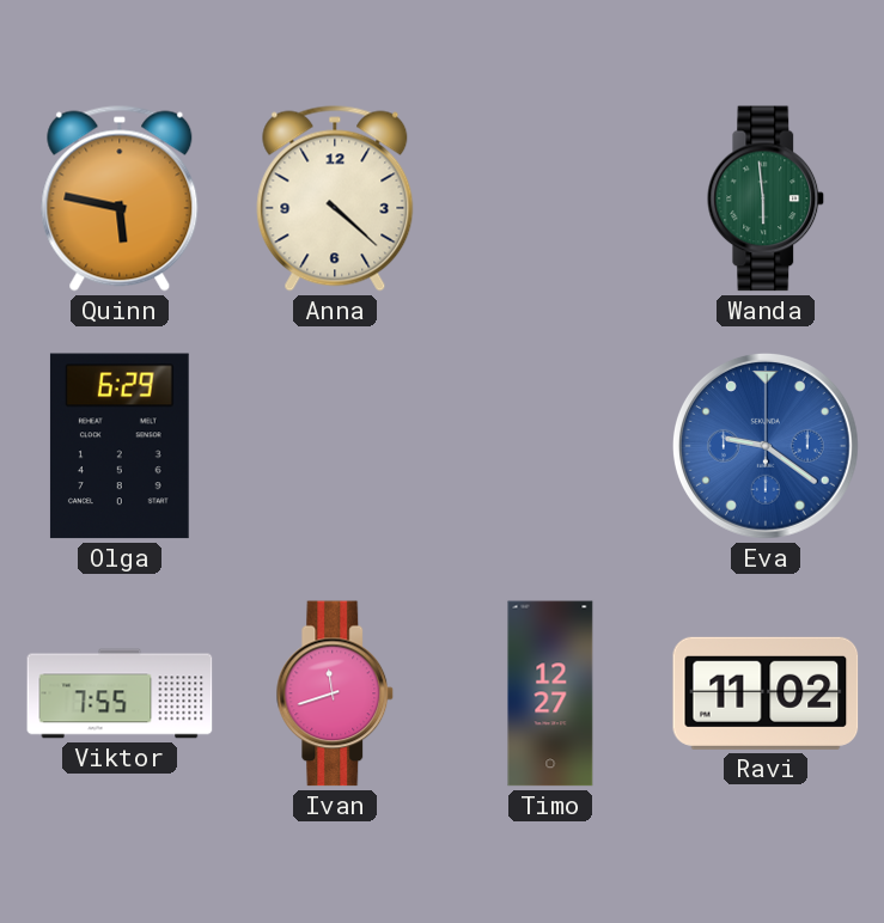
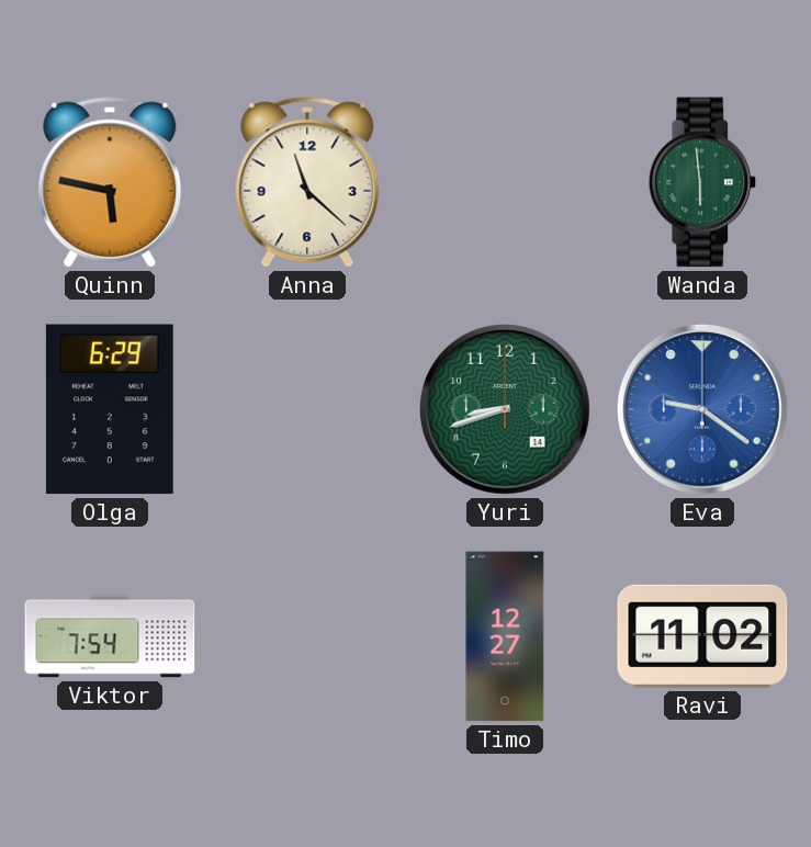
Anna: 4:22 -> 11:22
Yuri: none -> 8:42
Viktor: 7:55 -> 7:54
Ivan: 11:42 -> none
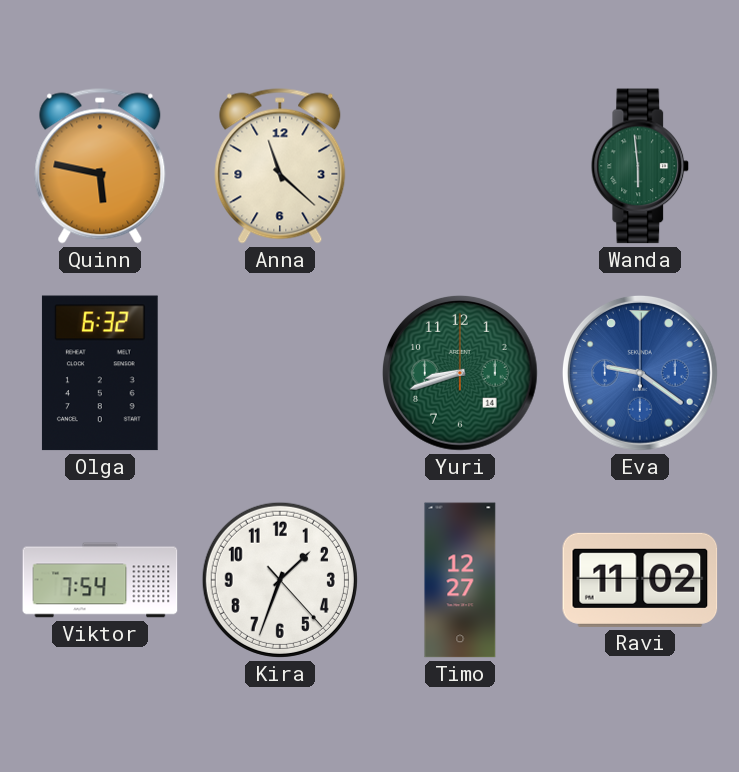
Olga: 6:29 -> 6:32
Kira: none -> 1:33
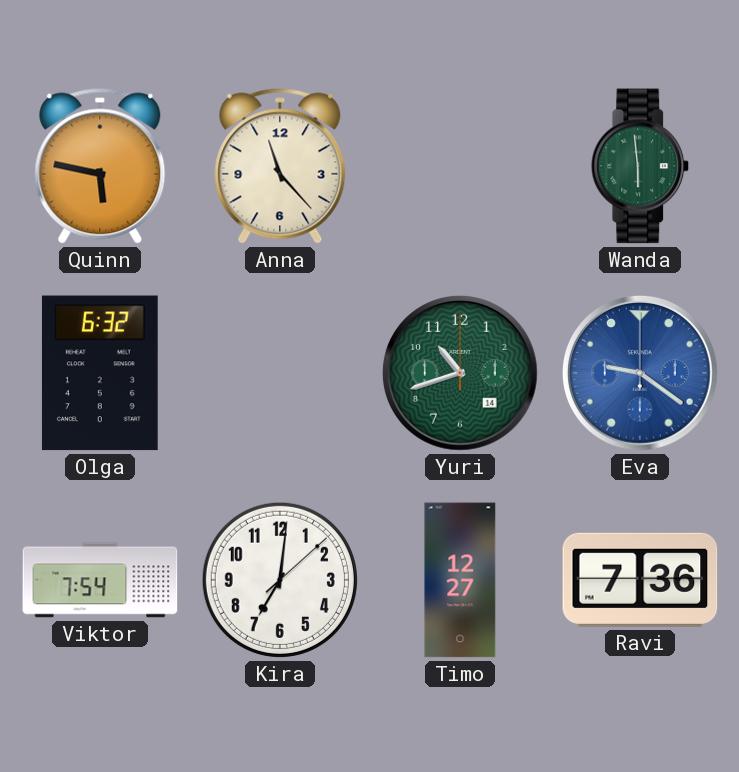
Anna: 11:22 -> 11:23
Yuri: 8:42 -> 10:42
Kira: 1:33 -> 7:01
Ravi: 11:02 -> 7:36
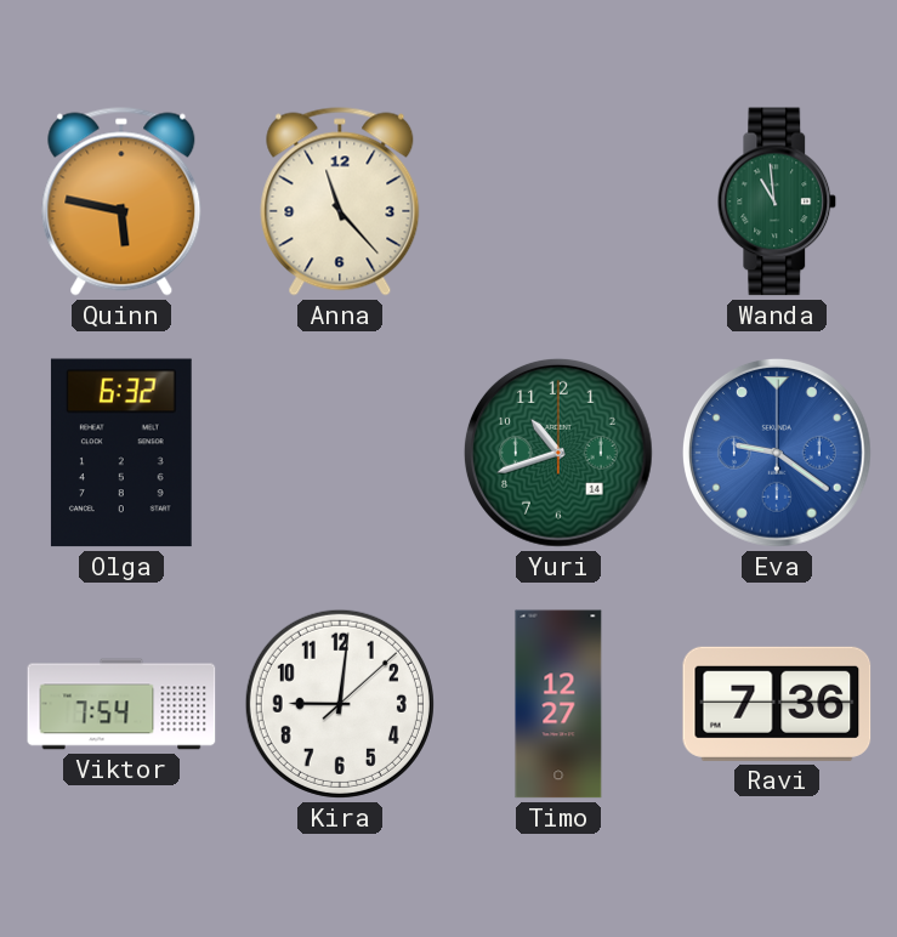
Wanda: 5:59 -> 10:59
Kira: 7:01 -> 9:01
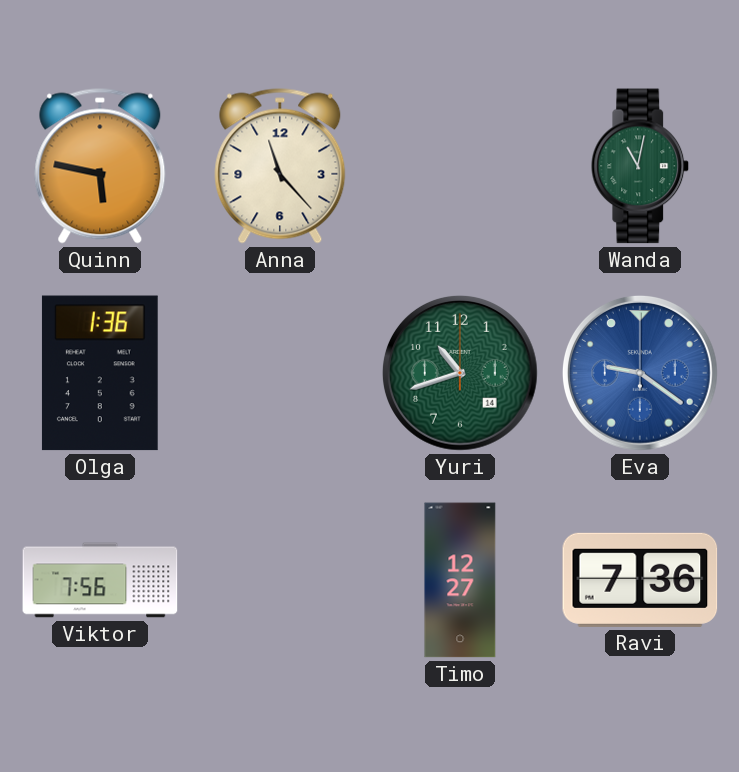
Wanda: 10:59 -> 11:02
Olga: 6:32 -> 1:36
Viktor: 7:54 -> 7:56
Kira: 9:01 -> none
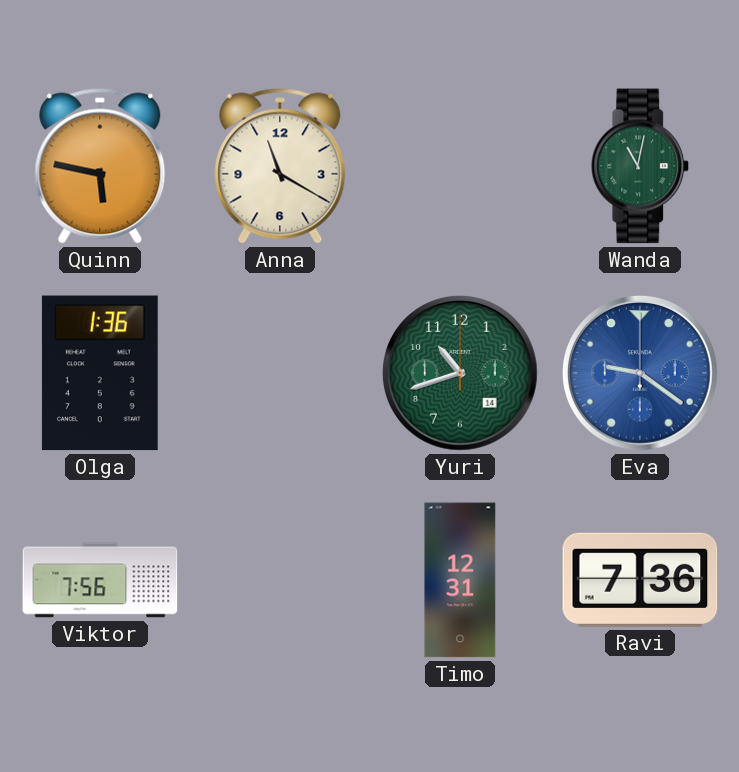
Anna: 11:23 -> 11:20
Timo: 12:27 -> 12:31
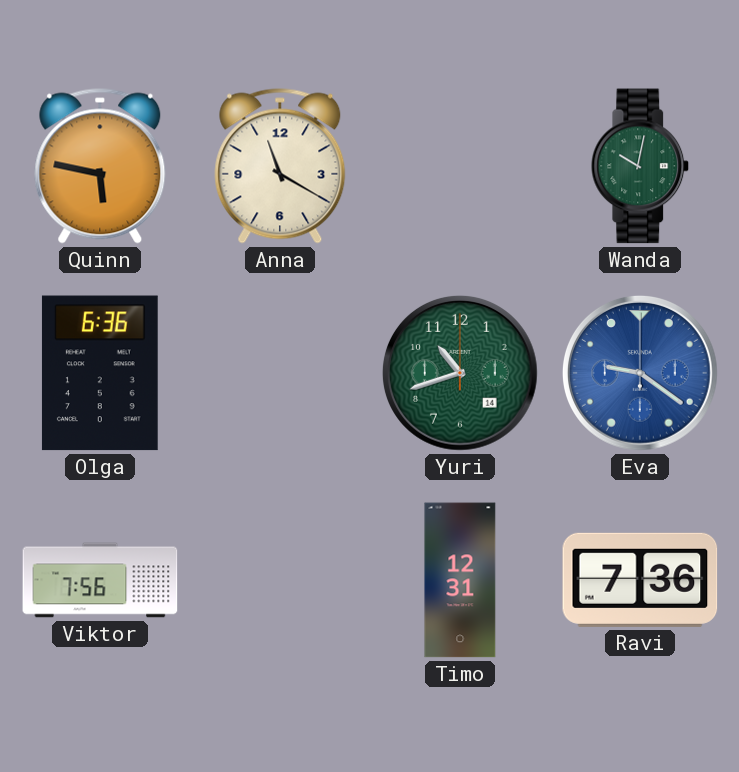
Wanda: 11:02 -> 10:02
Olga: 1:36 -> 6:36
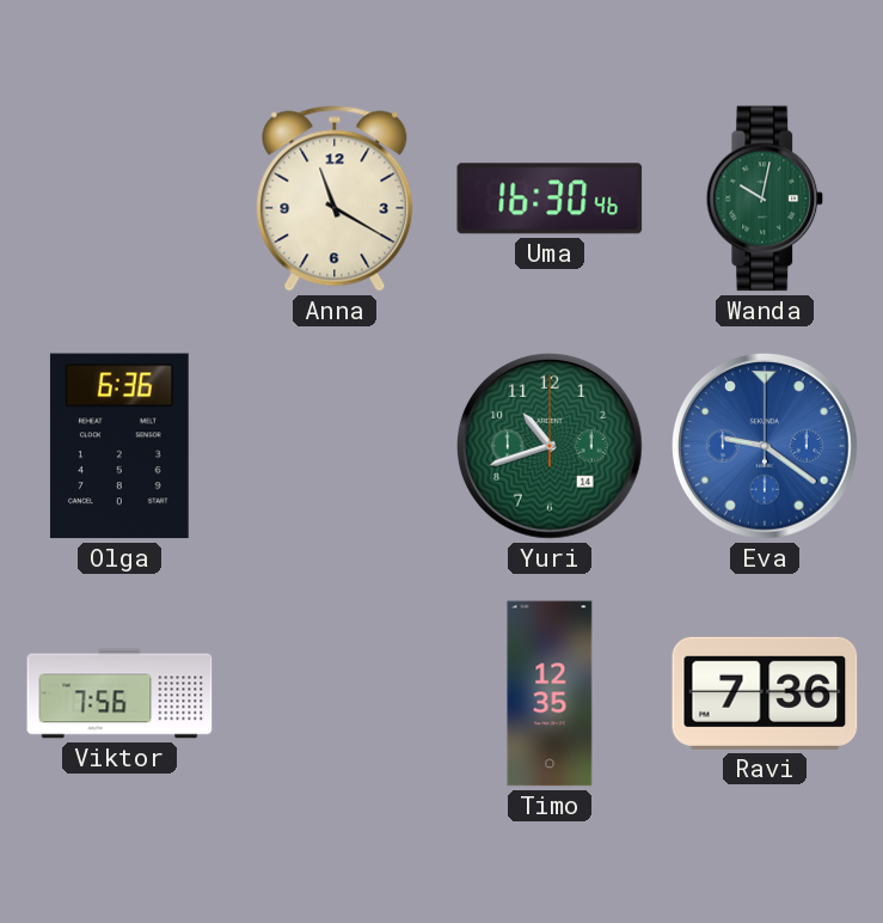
Quinn: 5:47 -> none
Uma: none -> 16:30
Timo: 12:31 -> 12:35
